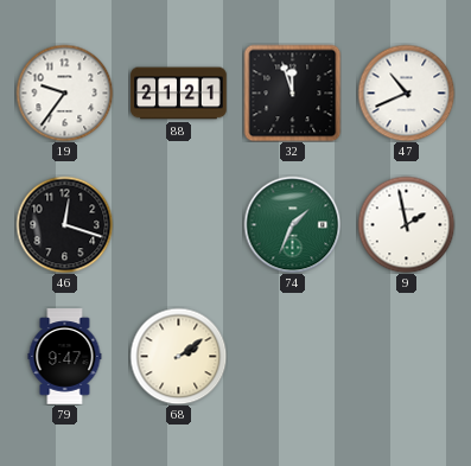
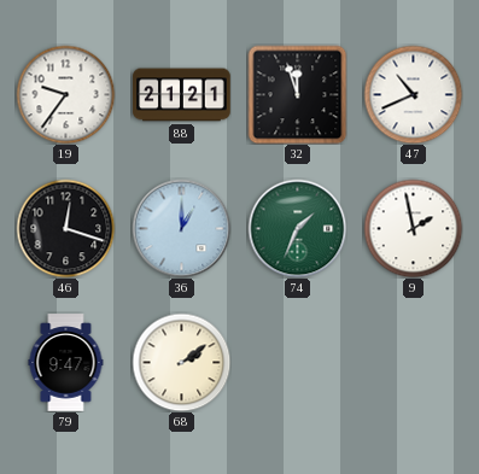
36: none -> 1:00
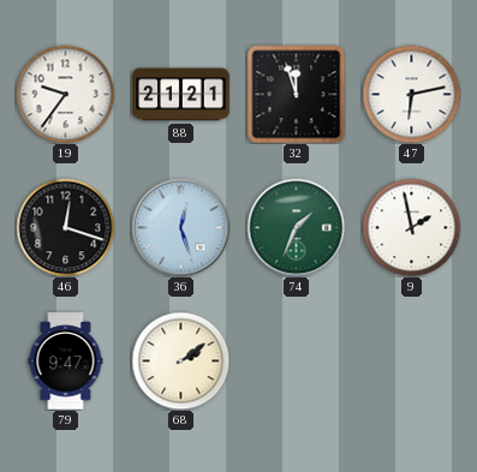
47: 10:41 -> 6:13
36: 1:00 -> 12:27
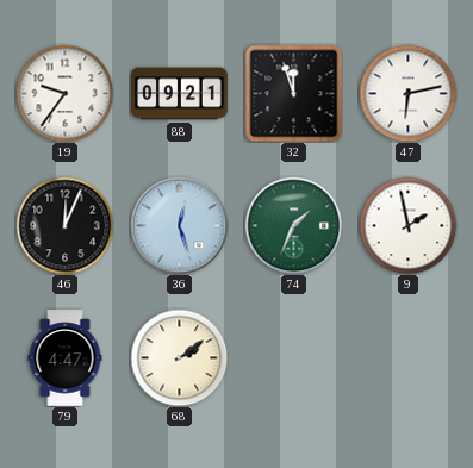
88: 21:21 -> 09:21
46: 12:18 -> 12:04
79: 9:47 -> 4:47
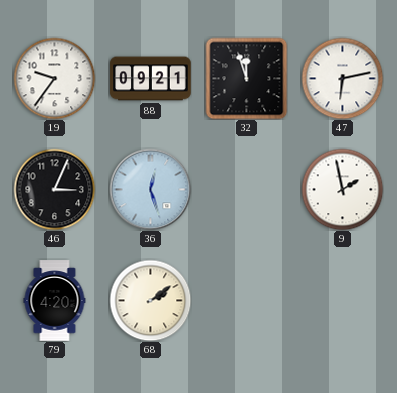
46: 12:04 -> 3:04
74: 1:34 -> none
79: 4:47 -> 4:20
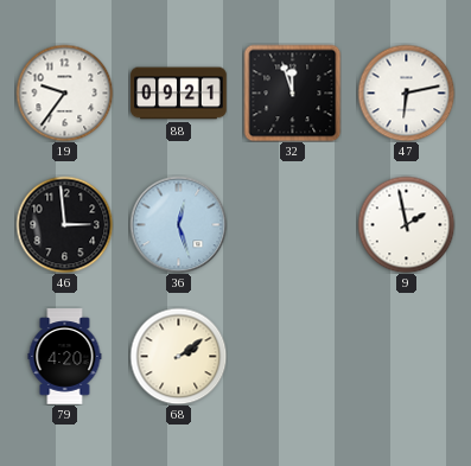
46: 3:04 -> 2:59
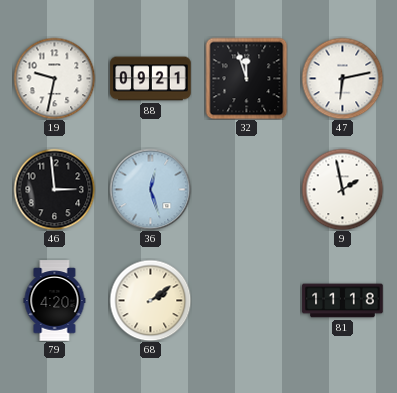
19: 9:36 -> 9:32
81: none -> 11:18
